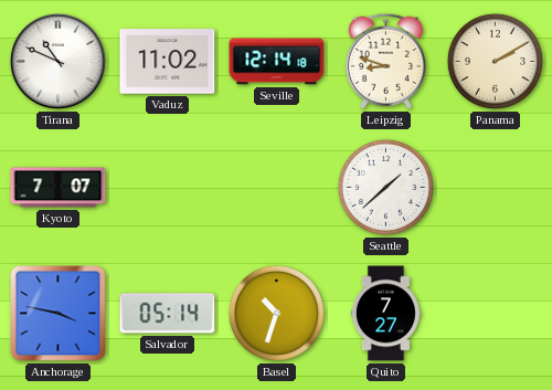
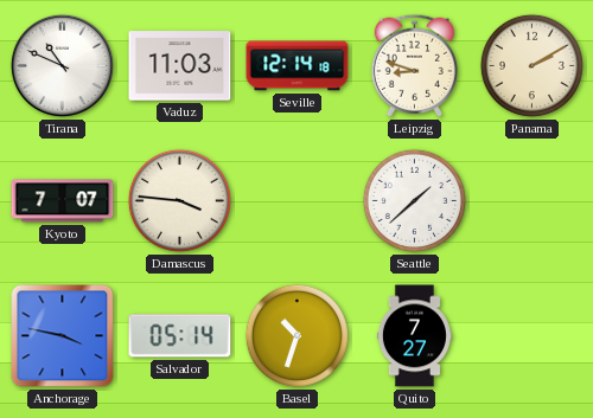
Vaduz: 11:02 -> 11:03
Damascus: none -> 3:46
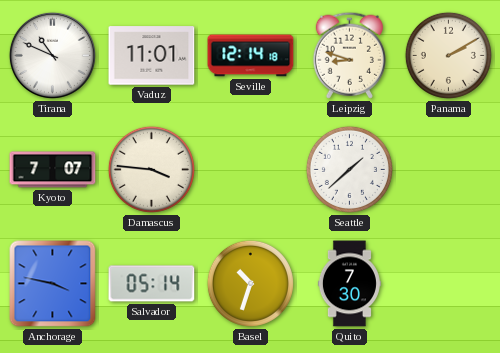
Vaduz: 11:03 -> 11:01
Quito: 7:27 -> 7:30
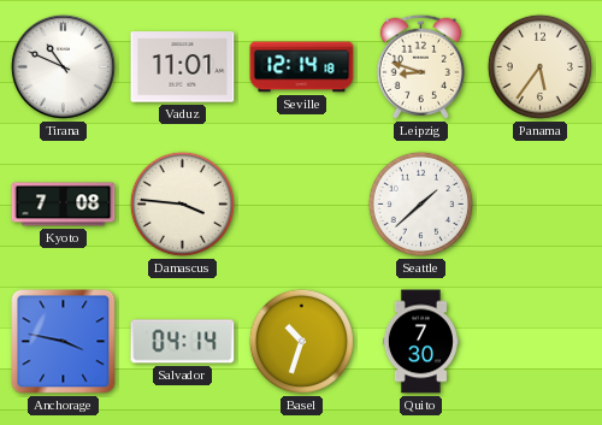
Panama: 2:10 -> 5:36
Kyoto: 7:07 -> 7:08
Salvador: 05:14 -> 04:14
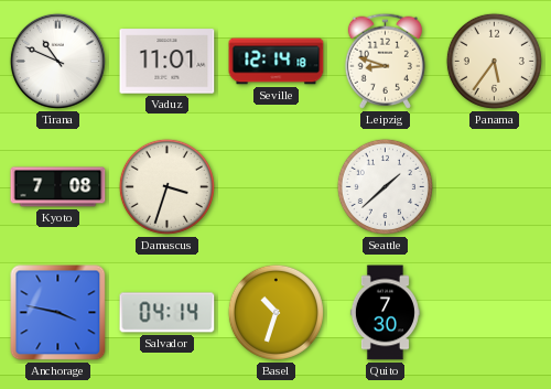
Damascus: 3:46 -> 3:33
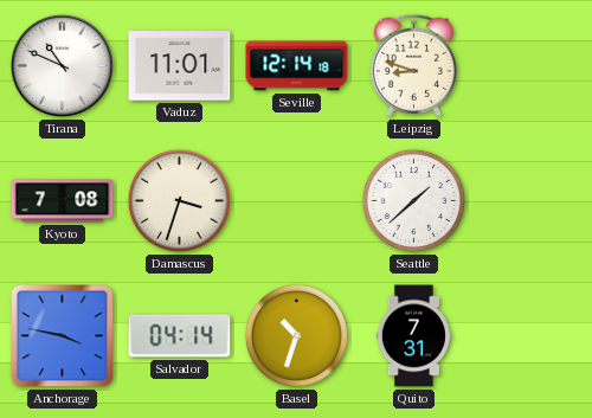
Panama: 5:36 -> none
Quito: 7:30 -> 7:31
